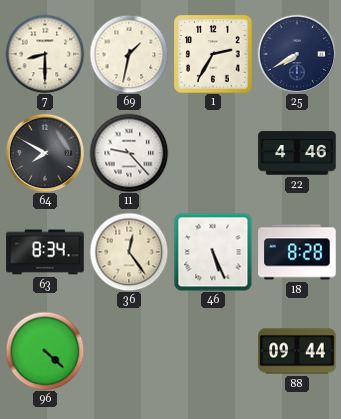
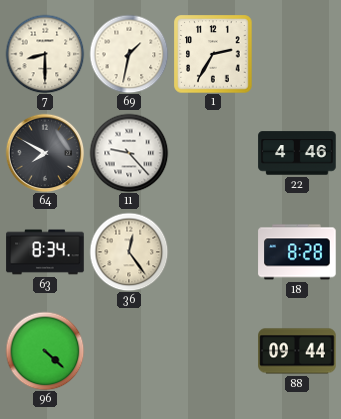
25: 7:40 -> none
46: 5:26 -> none
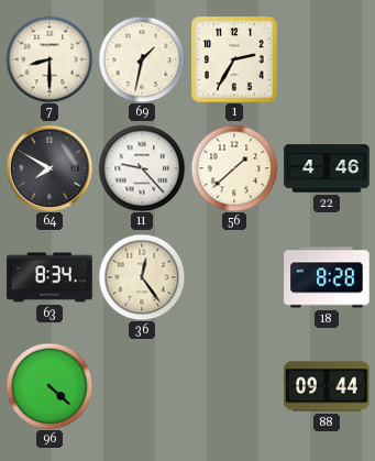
56: none -> 1:38
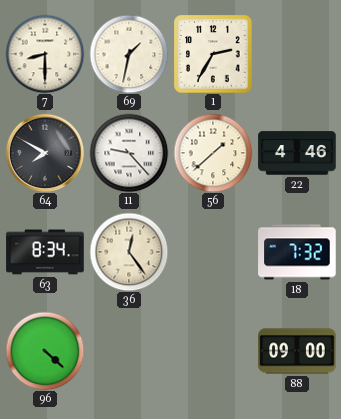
18: 8:28 -> 7:32
88: 09:44 -> 09:00
